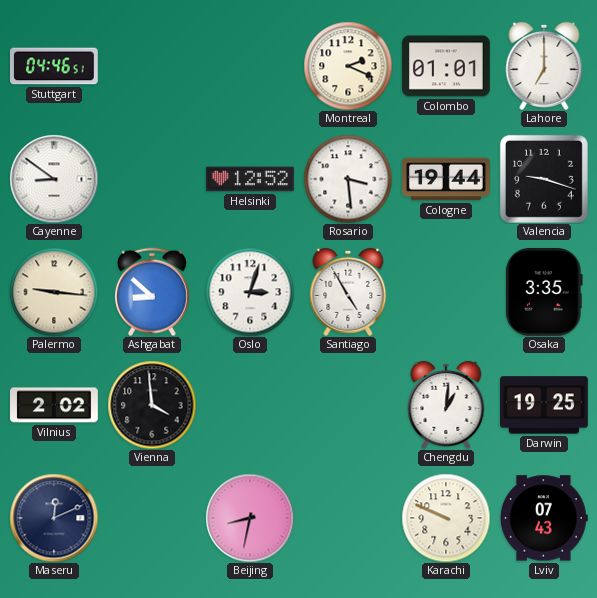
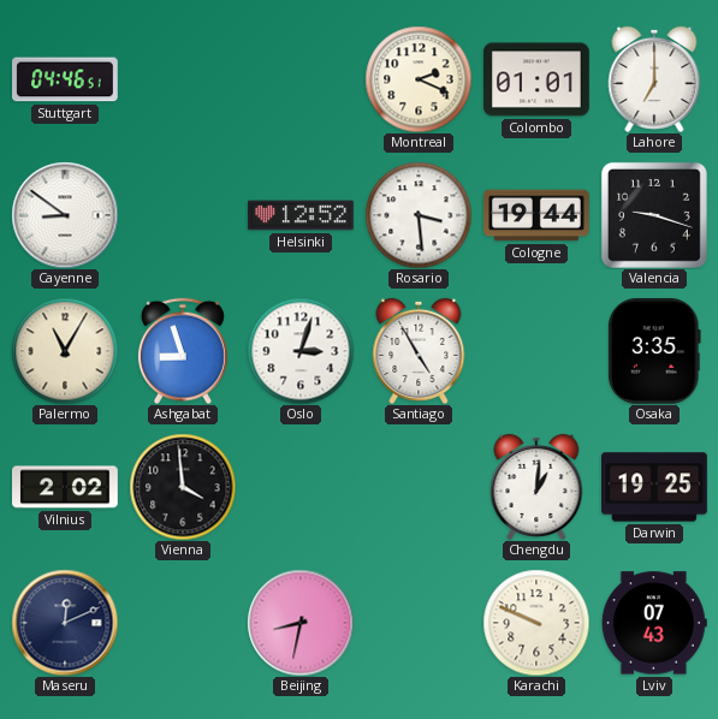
Palermo: 9:16 -> 11:05
Ashgabat: 8:52 -> 8:57
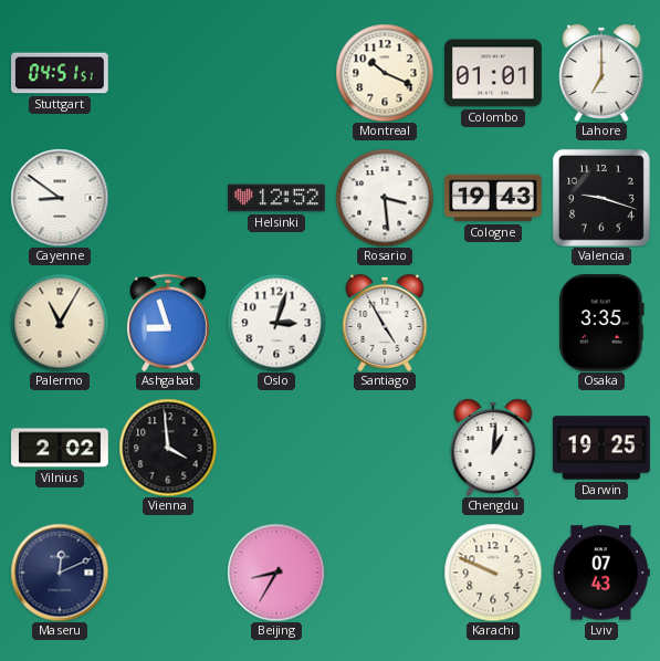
Stuttgart: 04:46 -> 04:51
Montreal: 2:19 -> 10:19
Cologne: 19:44 -> 19:43
Beijing: 8:32 -> 8:35
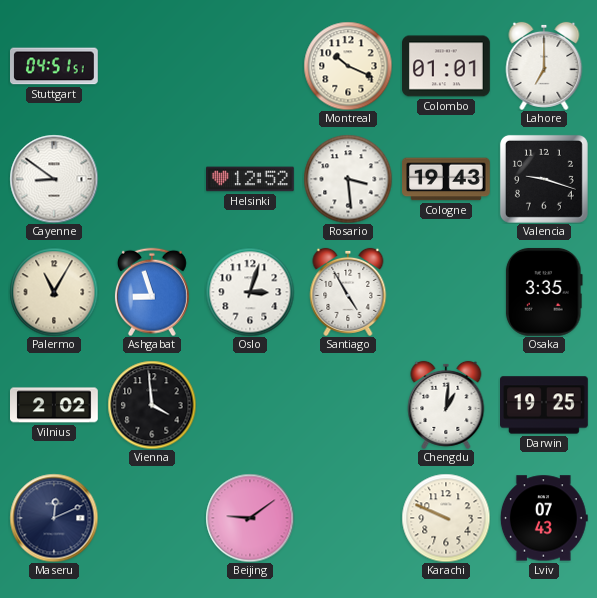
Beijing: 8:35 -> 9:09
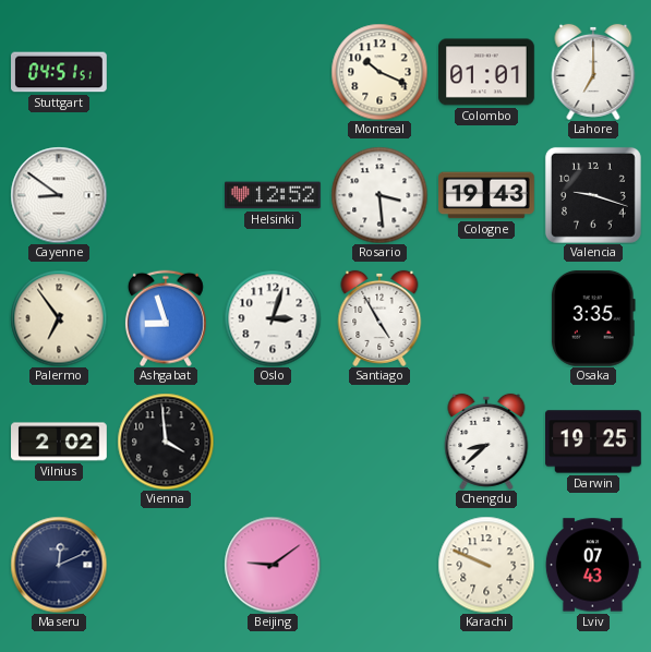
Palermo: 11:05 -> 6:54
Chengdu: 1:01 -> 8:38
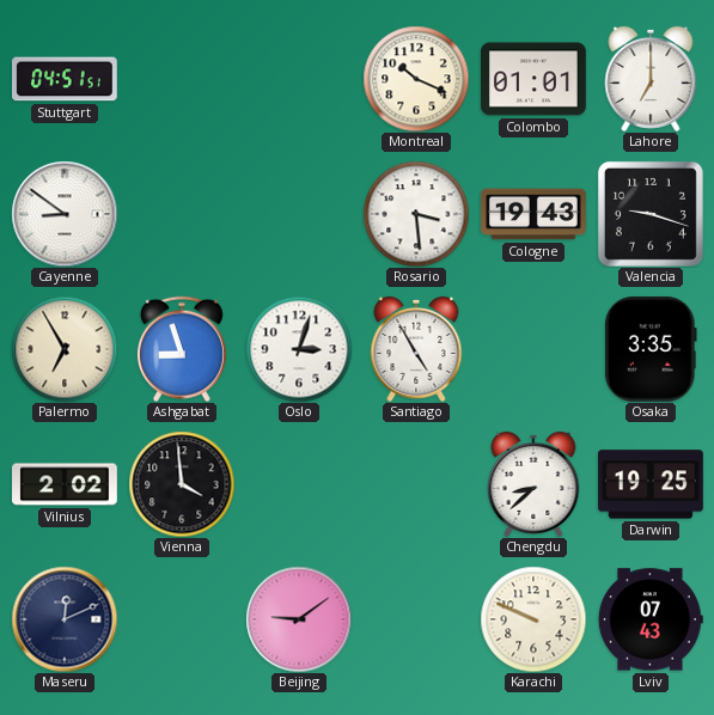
Helsinki: 12:52 -> none
Palermo: 6:54 -> 6:55
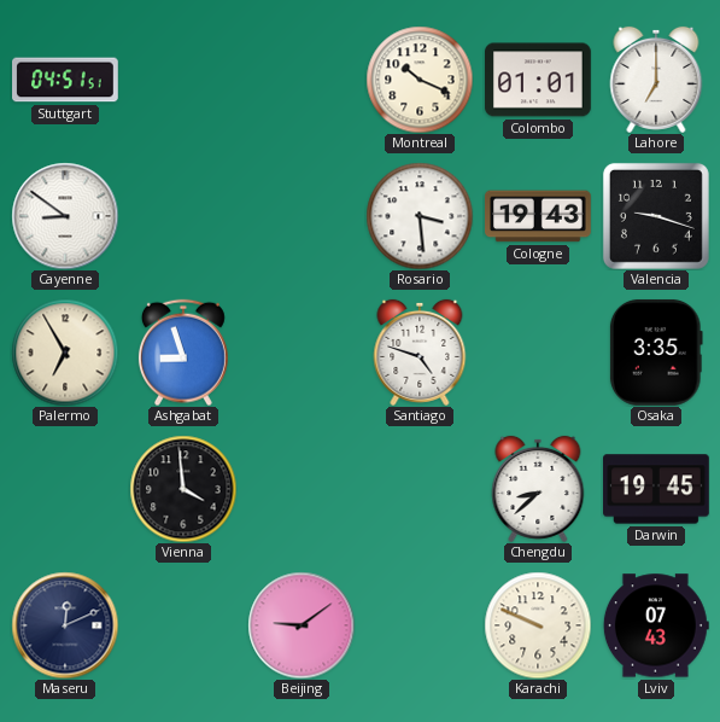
Oslo: 3:03 -> none
Santiago: 4:55 -> 4:48
Vilnius: 2:02 -> none
Darwin: 19:25 -> 19:45
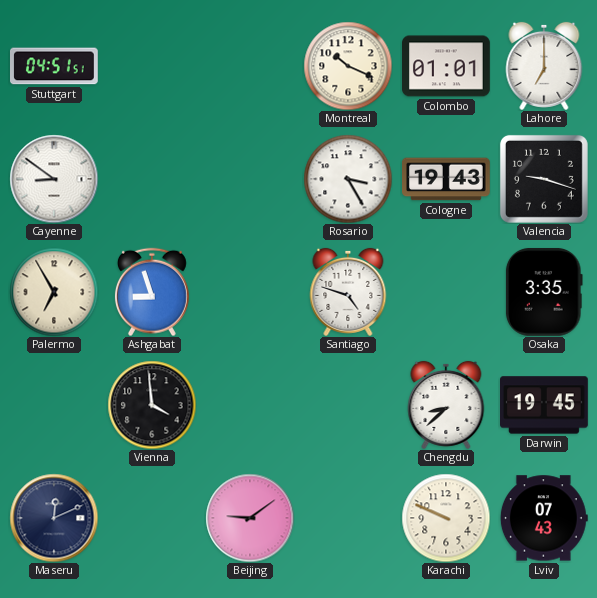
Rosario: 3:29 -> 3:25
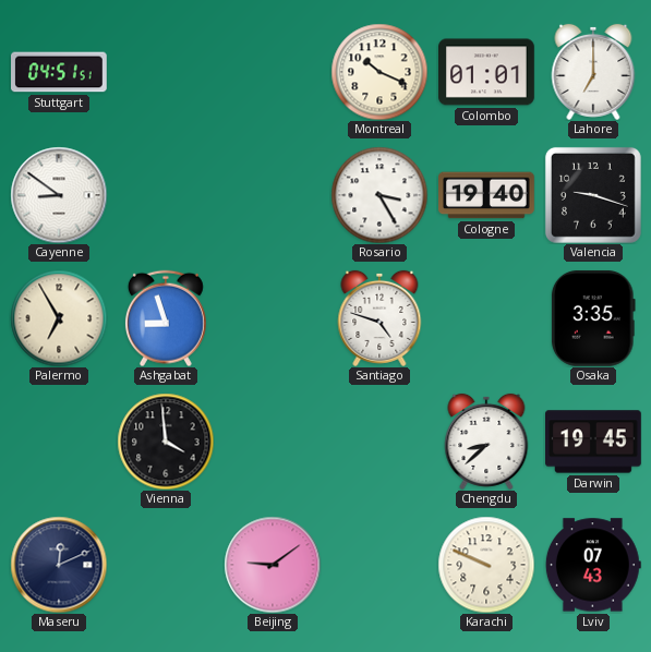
Cologne: 19:43 -> 19:40
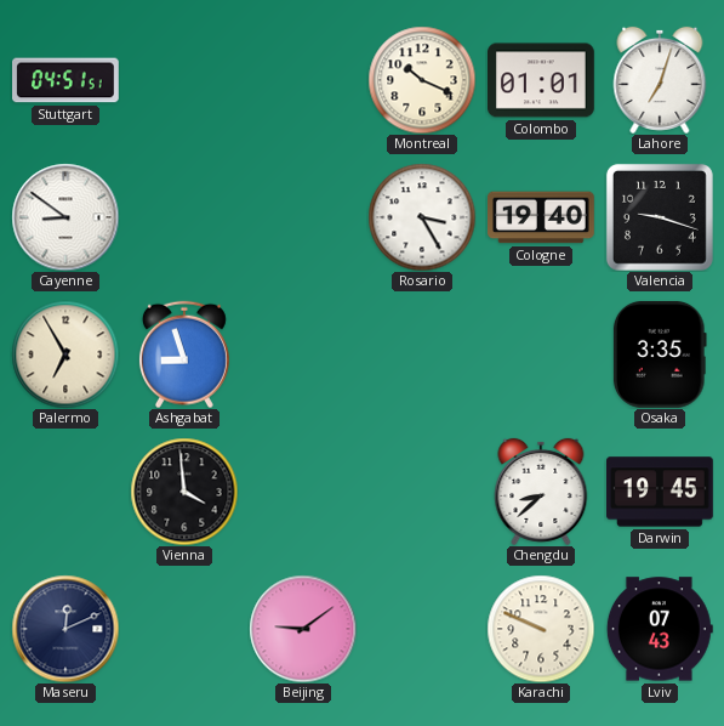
Lahore: 7:00 -> 7:03
Santiago: 4:48 -> none
